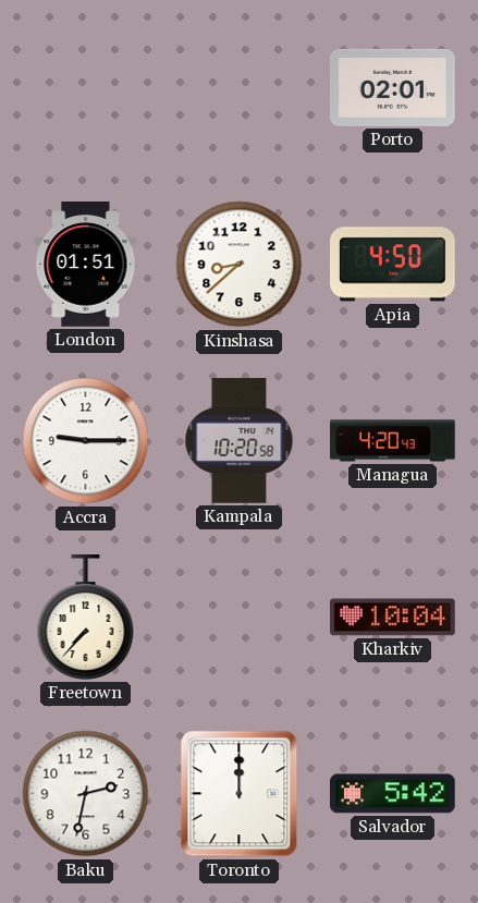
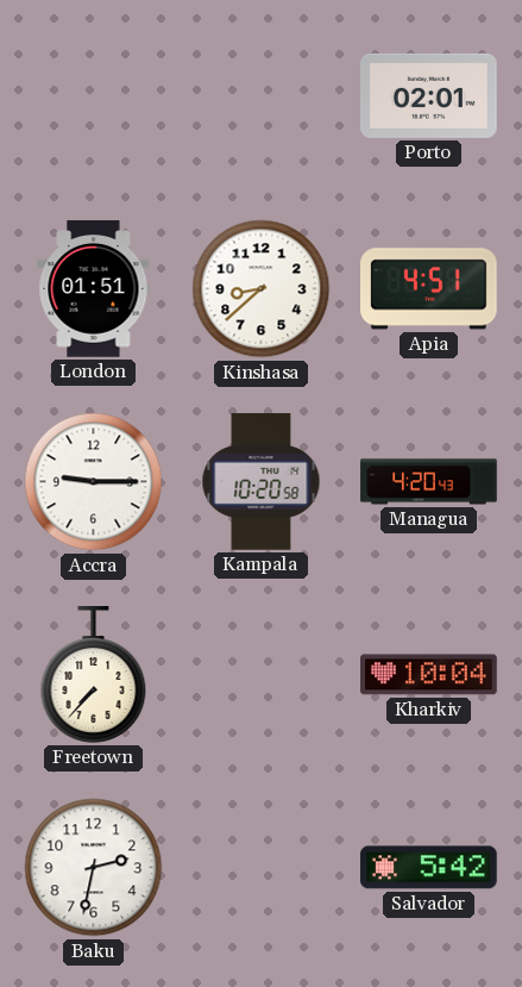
Apia: 4:50 -> 4:51
Toronto: 12:00 -> none
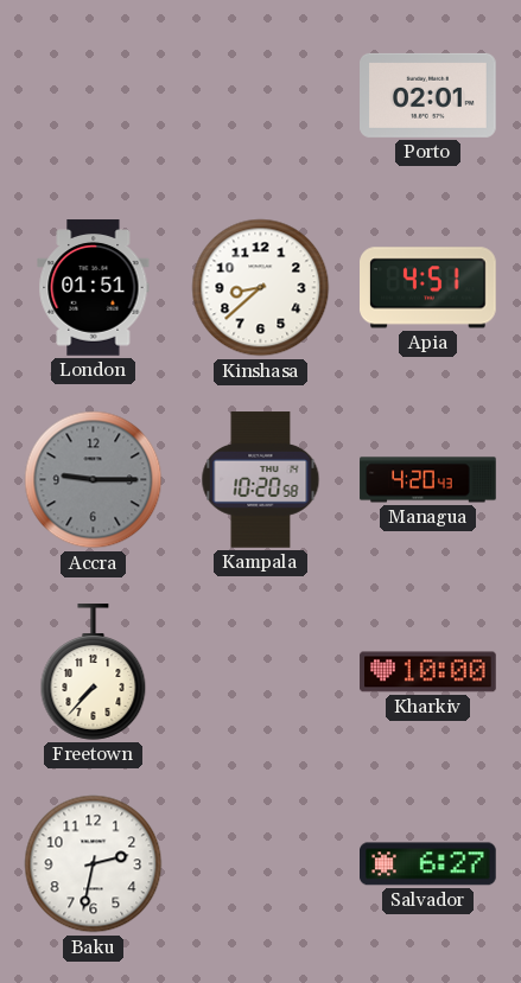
Accra dial: white -> grey
Kharkiv: 10:04 -> 10:00
Salvador: 5:42 -> 6:27
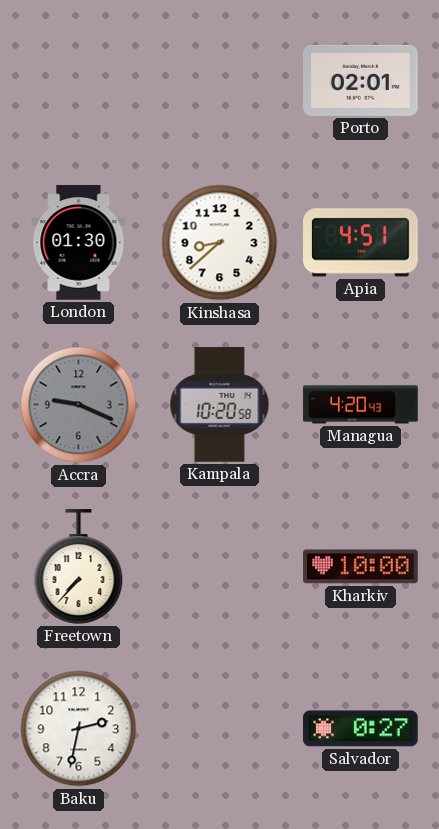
London: 01:51 -> 01:30
Accra: 9:15 -> 9:19
Salvador: 6:27 -> 0:27
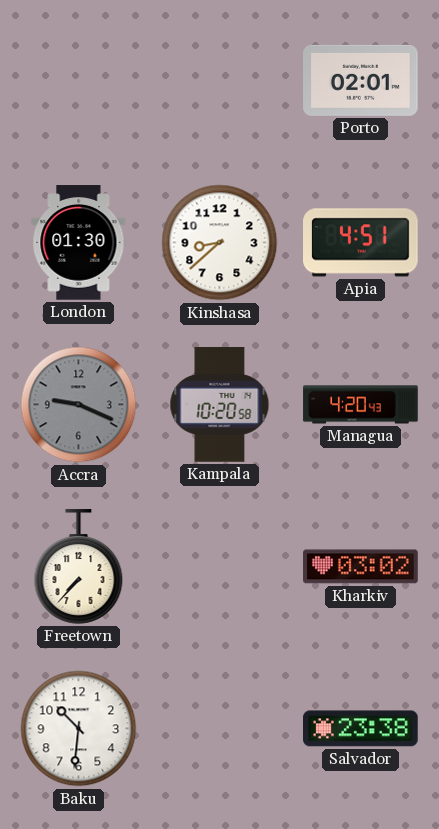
Kharkiv: 10:00 -> 03:02
Baku: 2:32 -> 10:31
Salvador: 0:27 -> 23:38
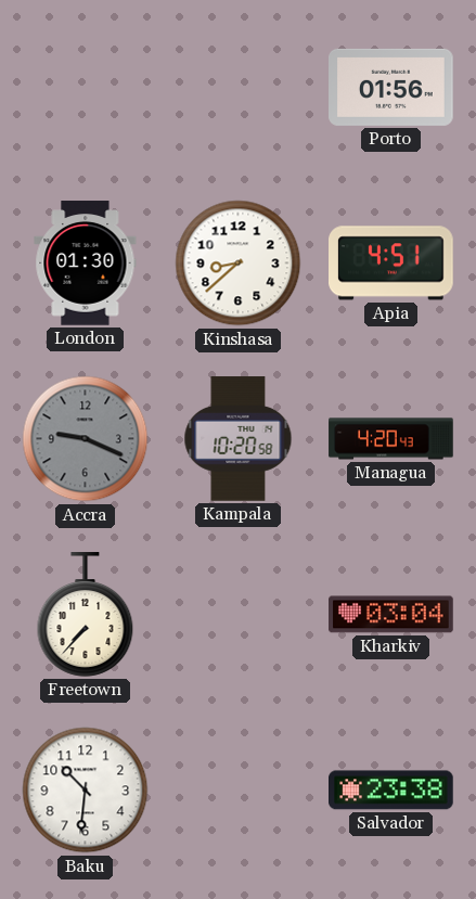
Porto: 02:01 -> 01:56
Kharkiv: 03:02 -> 03:04
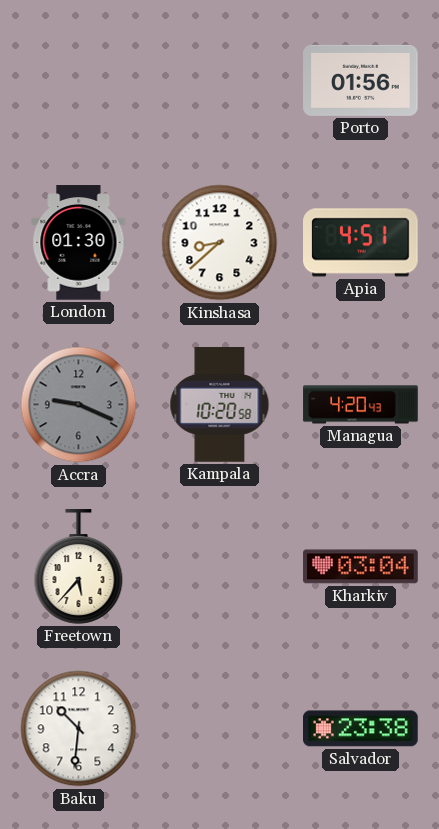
Freetown: 7:37 -> 5:37
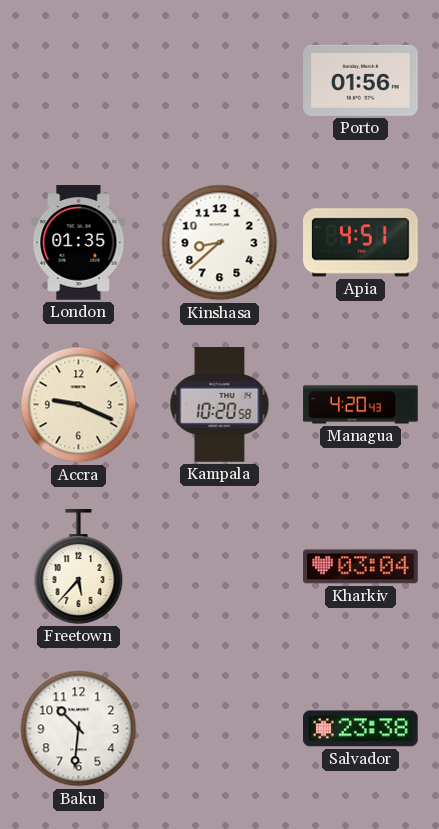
London: 01:30 -> 01:35
Accra dial: grey -> cream
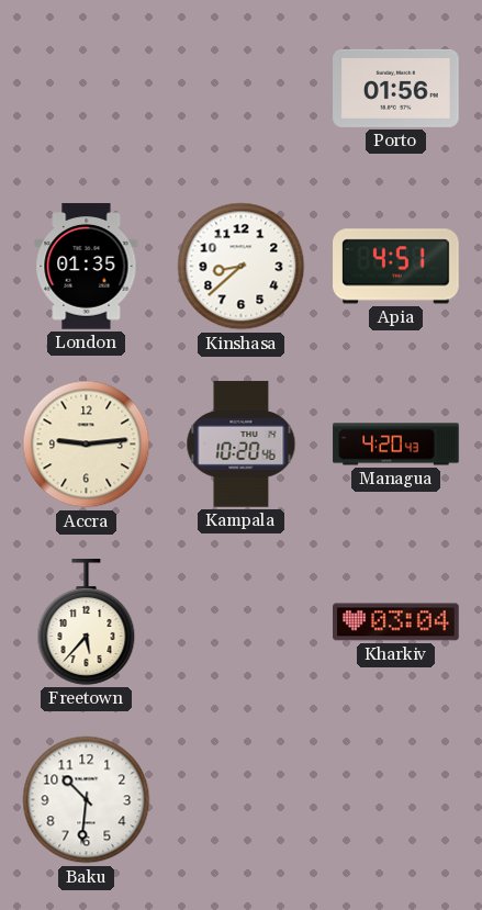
Accra: 9:19 -> 9:14
Kampala: 10:20:58 -> 10:20:46
Salvador: 23:38 -> none
